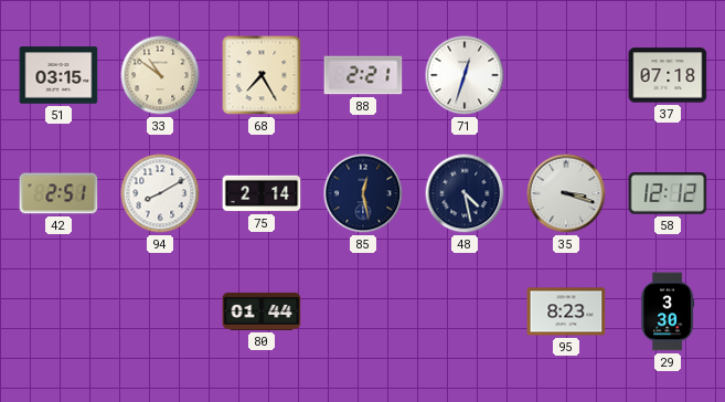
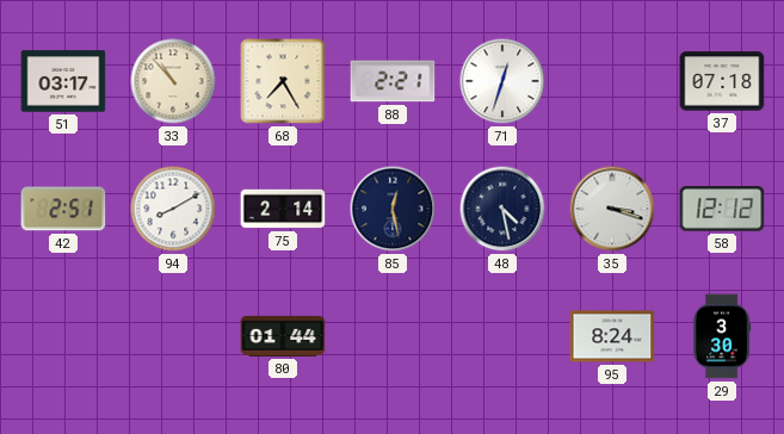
51: 03:15 -> 03:17
33: 10:51 -> 10:53
95: 8:23 -> 8:24
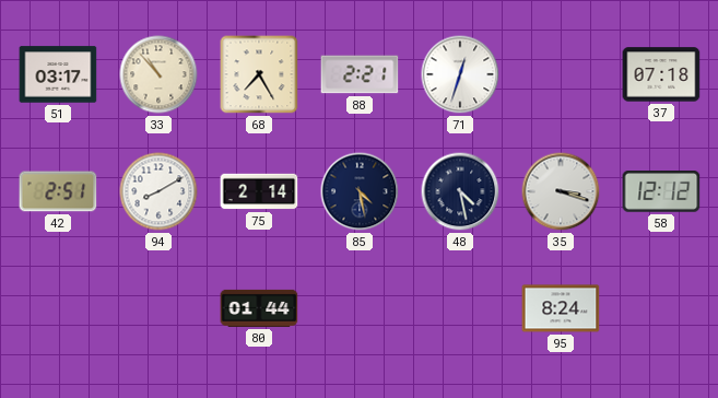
85: 12:28 -> 4:28
29: 3:30 -> none
